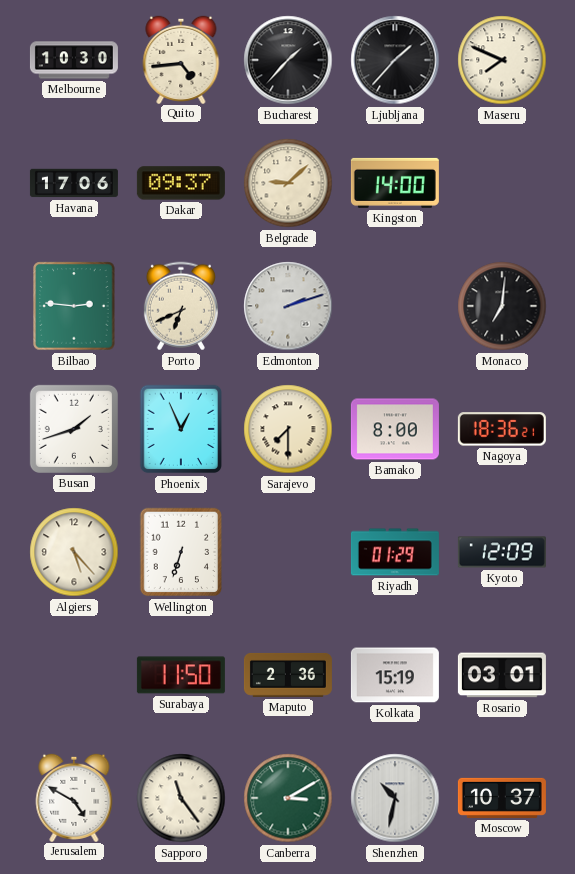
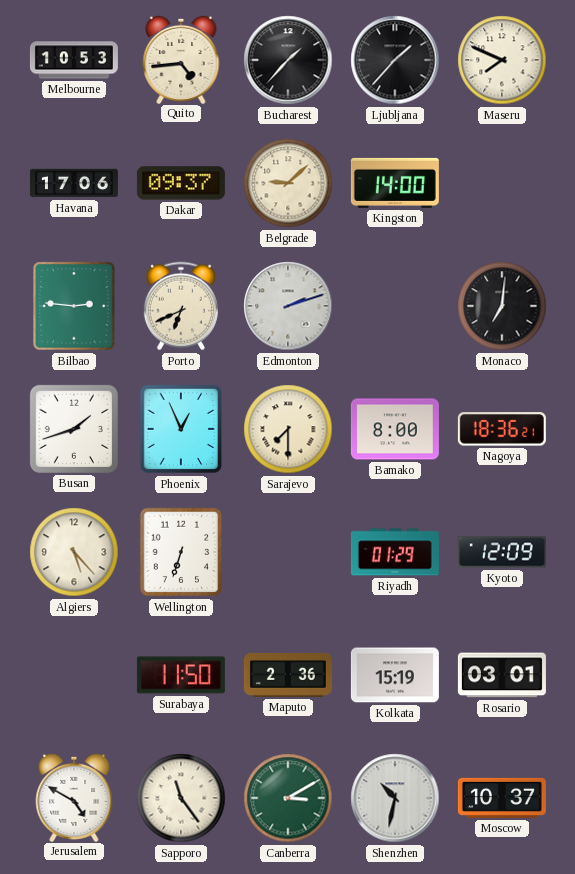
Melbourne: 10:30 -> 10:53
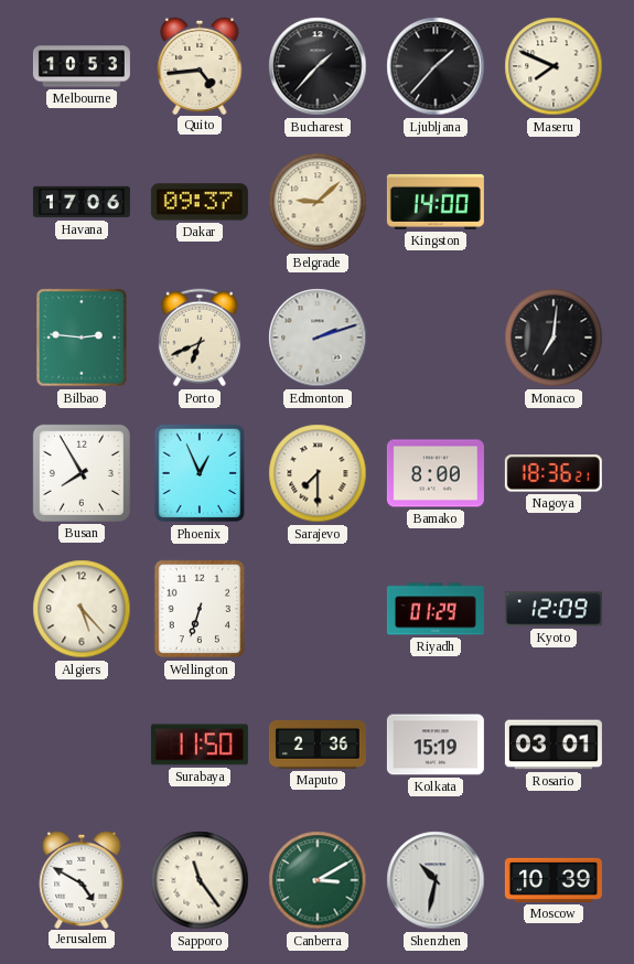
Busan: 1:42 -> 7:55
Moscow: 10:37 -> 10:39
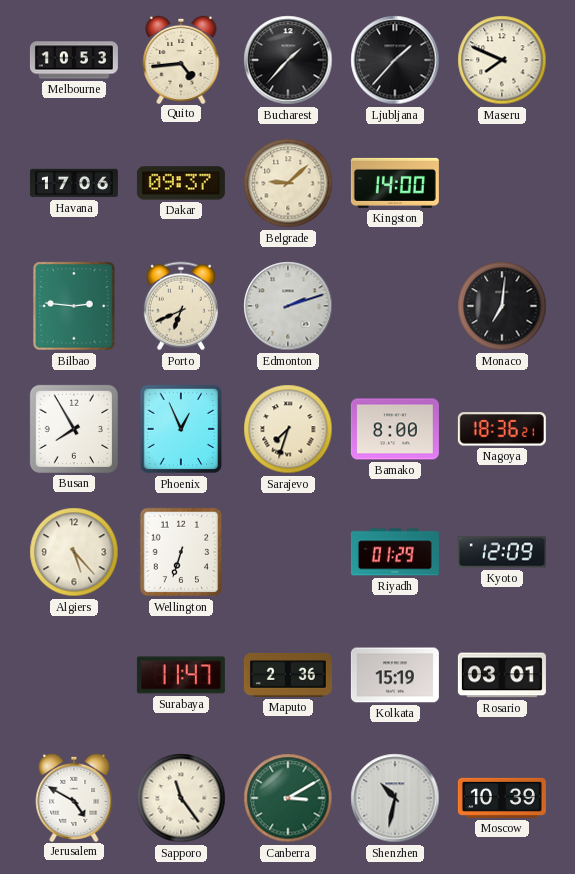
Sarajevo: 7:30 -> 7:33
Surabaya: 11:50 -> 11:47
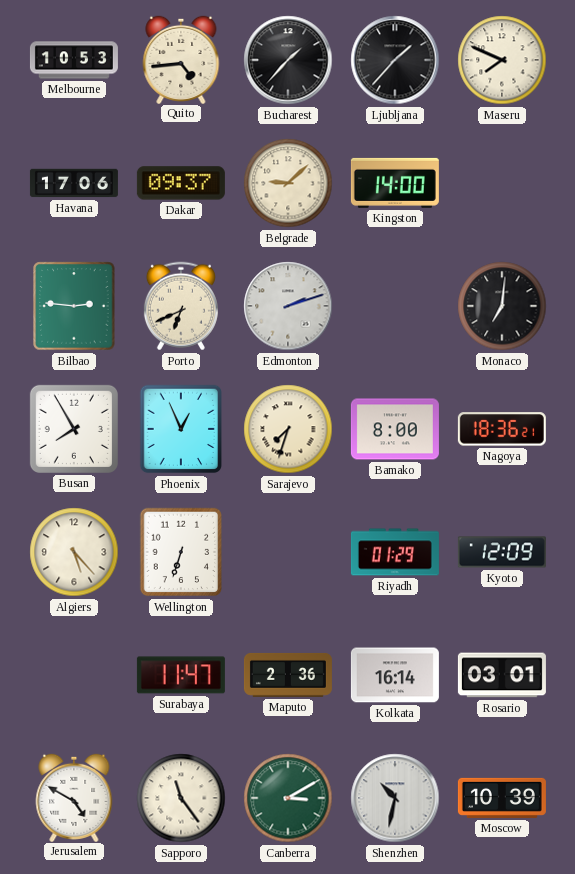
Kolkata: 15:19 -> 16:14
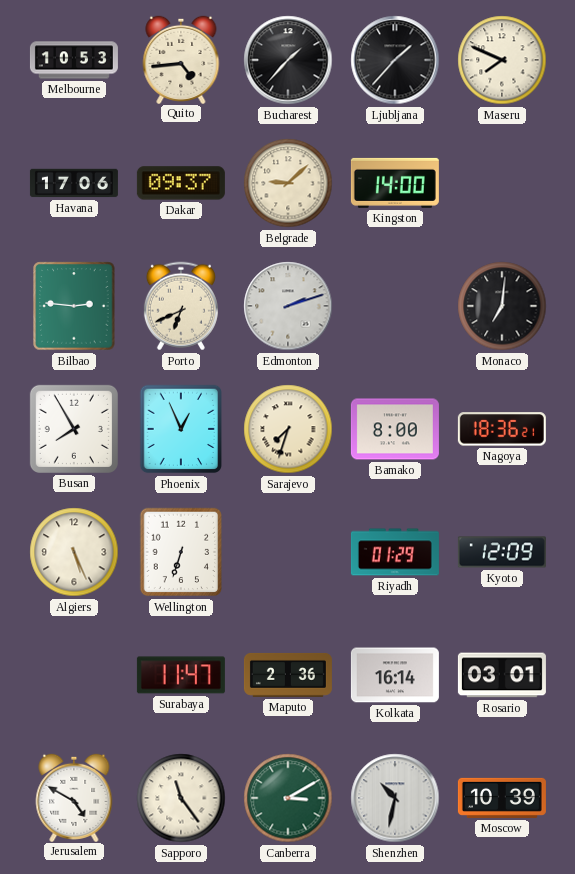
Algiers: 5:23 -> 5:26
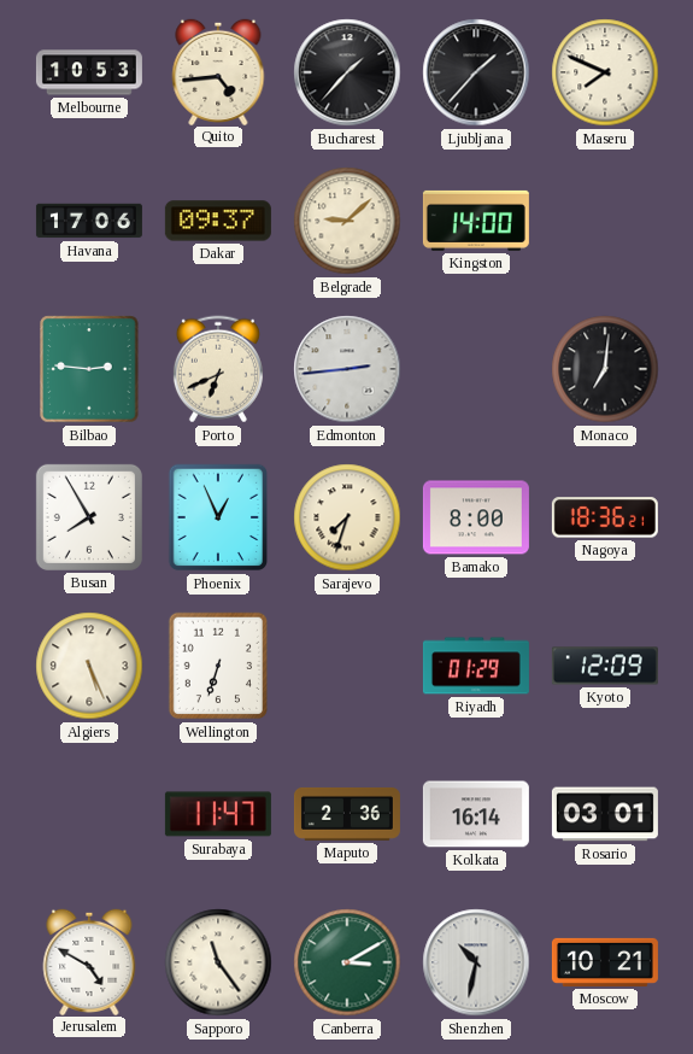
Edmonton: 2:12 -> 2:44
Moscow: 10:39 -> 10:21
